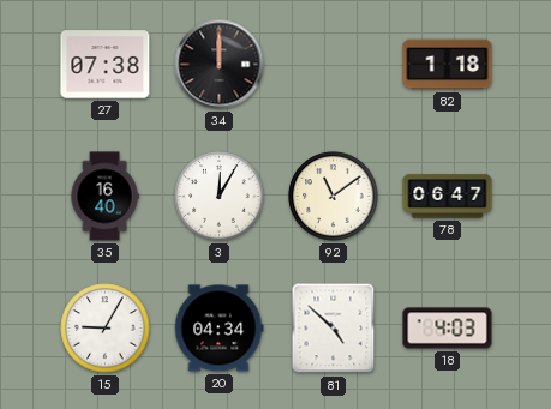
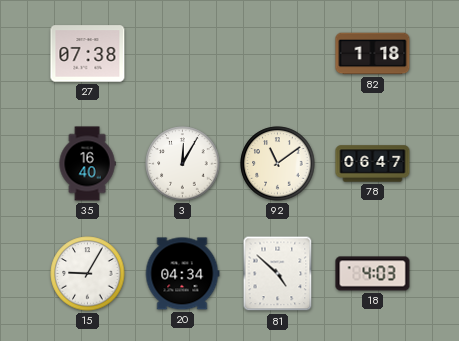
34: 12:00 -> none
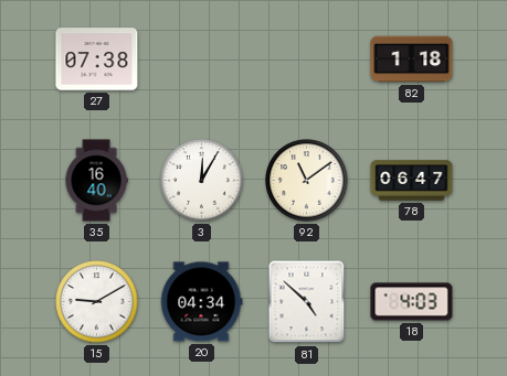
15: 9:05 -> 9:10
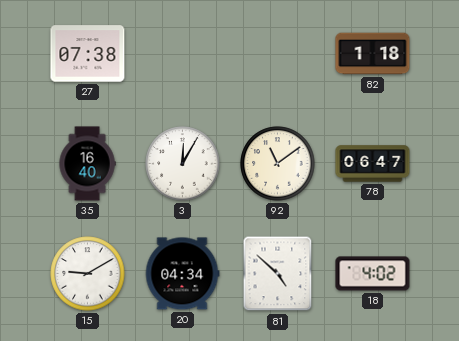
18: 4:03 -> 4:02
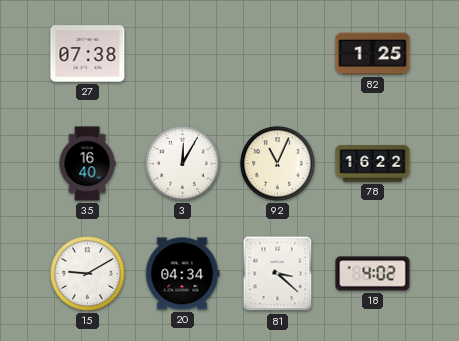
82: 1:18 -> 1:25
92: 11:09 -> 11:04
78: 06:47 -> 16:22
81: 4:52 -> 3:22
